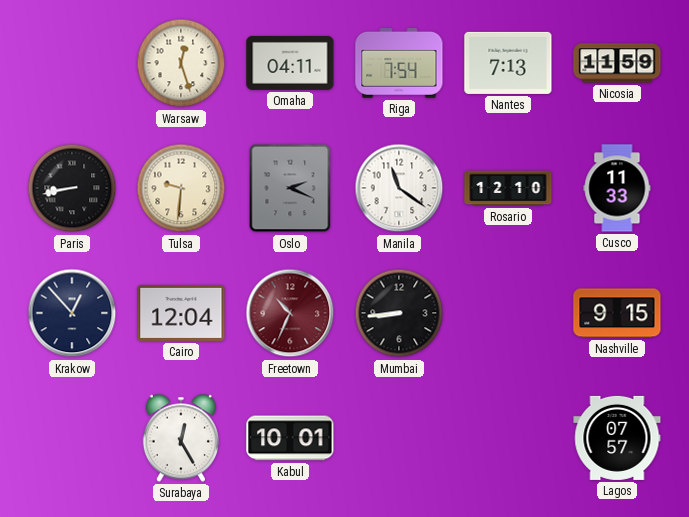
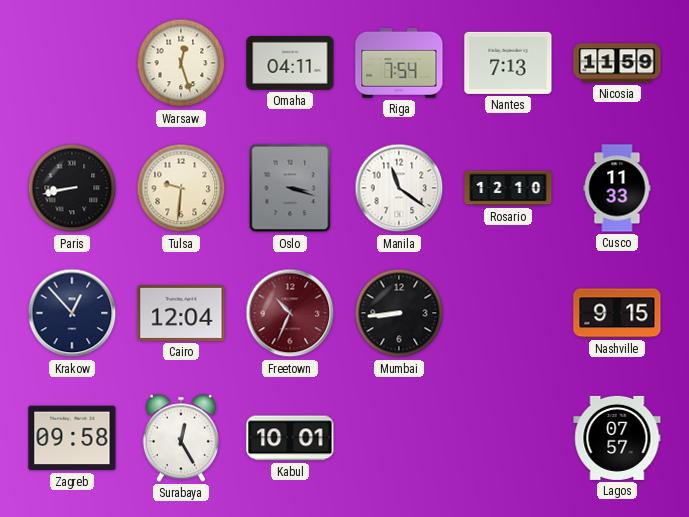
Oslo: 2:19 -> 3:18
Zagreb: none -> 09:58
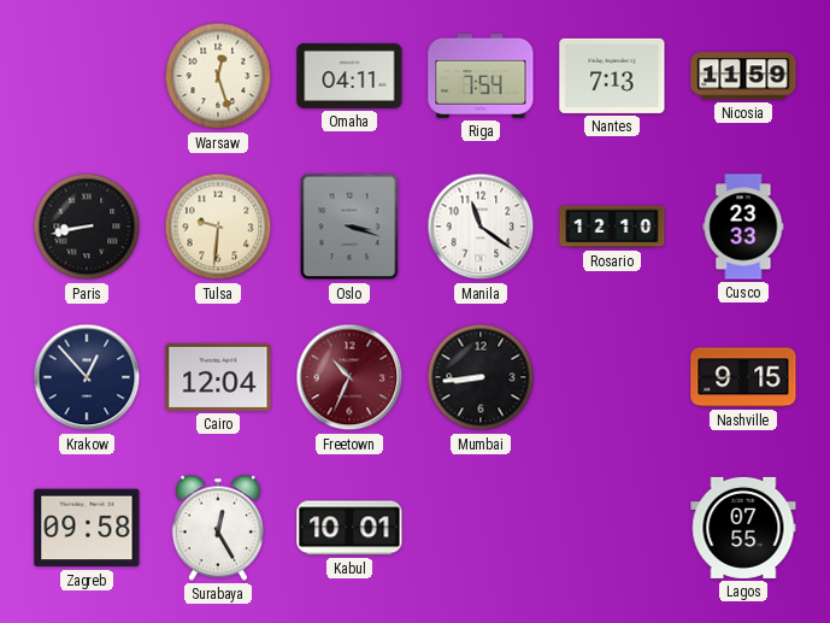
Cusco: 11:33 -> 23:33
Lagos: 07:57 -> 07:55
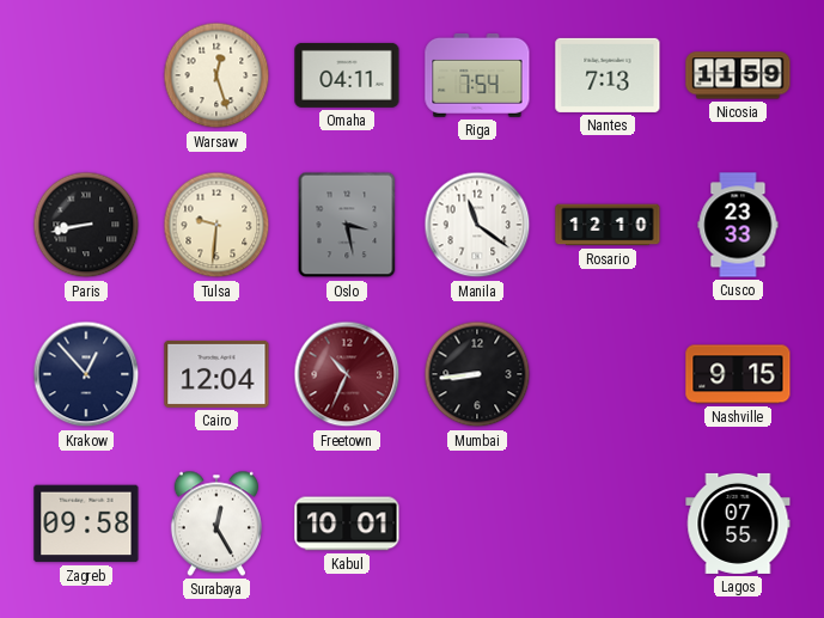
Oslo: 3:18 -> 3:28
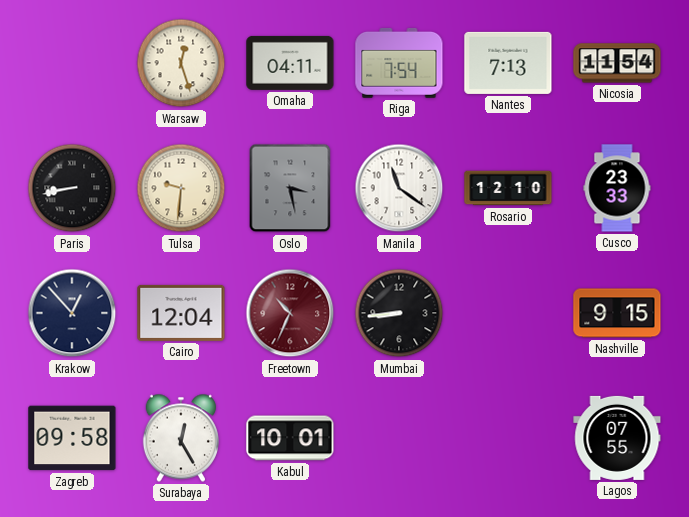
Nicosia: 11:59 -> 11:54
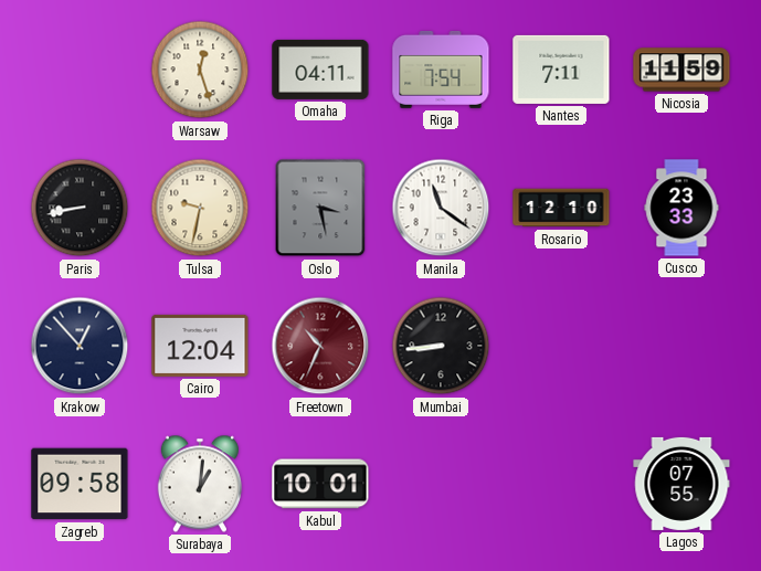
Nantes: 7:13 -> 7:11
Nicosia: 11:54 -> 11:59
Tulsa: 9:31 -> 9:32
Nashville: 9:15 -> none
Surabaya: 12:25 -> 1:01
